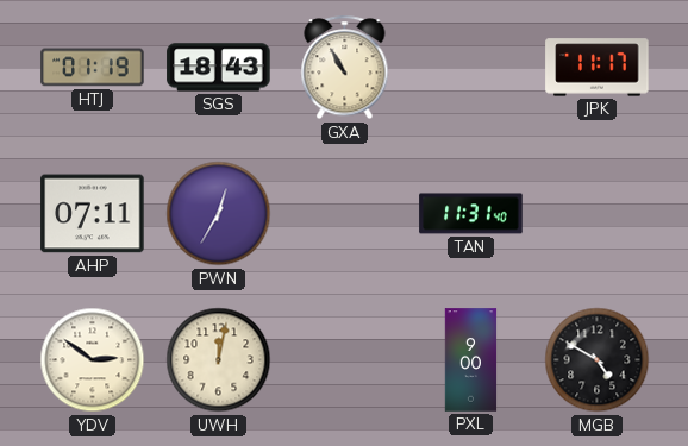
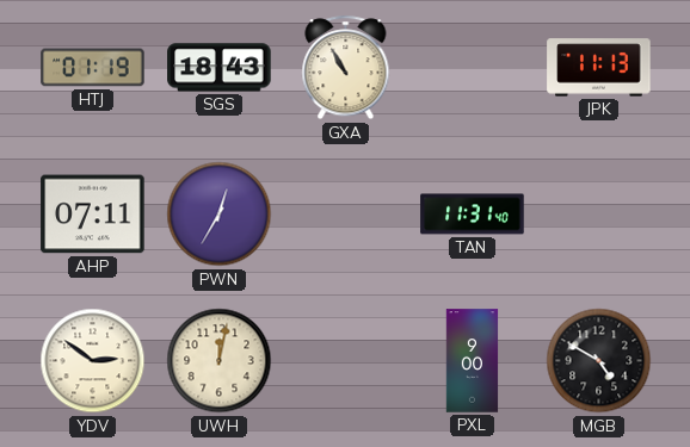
JPK: 11:17 -> 11:13
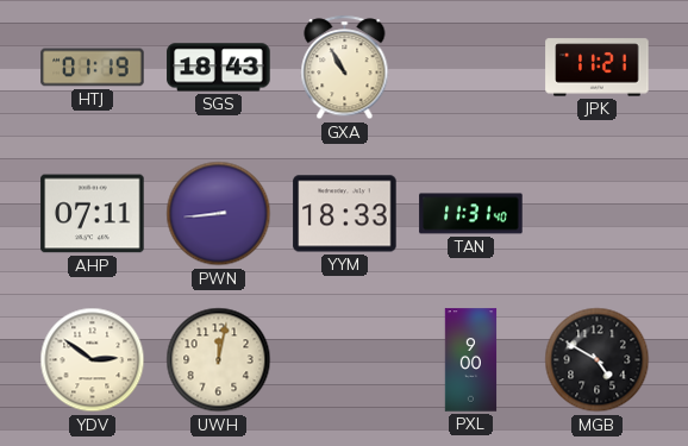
JPK: 11:13 -> 11:21
PWN: 12:35 -> 8:44
YYM: none -> 18:33
